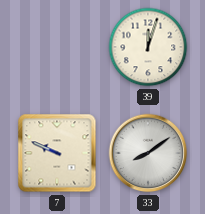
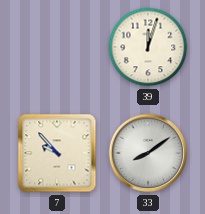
7: 9:49 -> 9:53
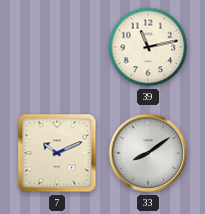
39: 12:03 -> 11:13
7: 9:53 -> 10:11
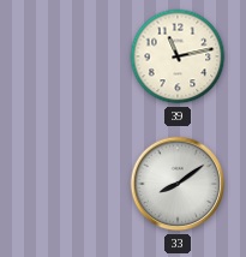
7: 10:11 -> none
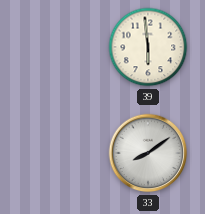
39: 11:13 -> 5:59
